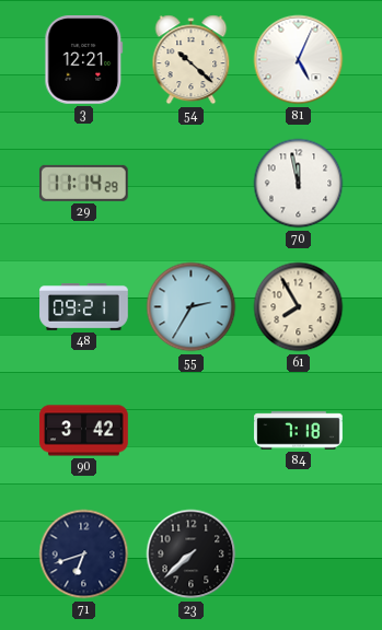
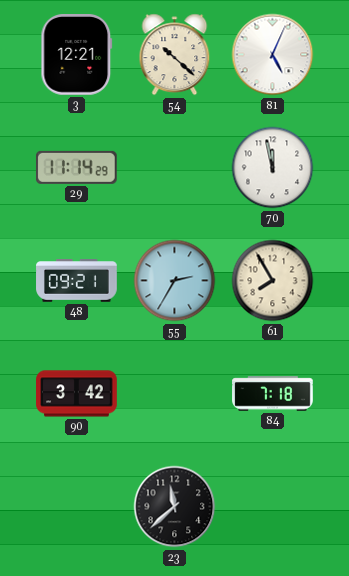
71: 6:42 -> none
23: 7:38 -> 11:38
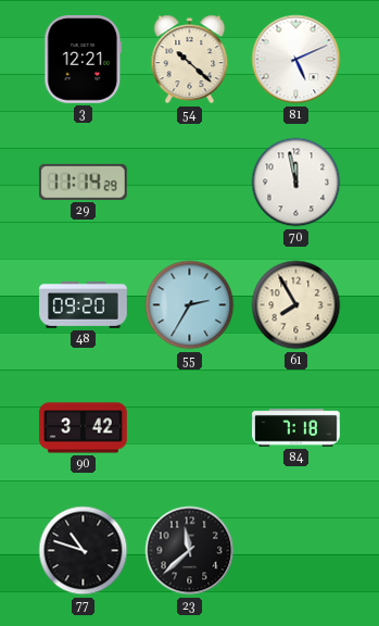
81: 5:04 -> 5:11
48: 09:21 -> 09:20
77: none -> 10:48
